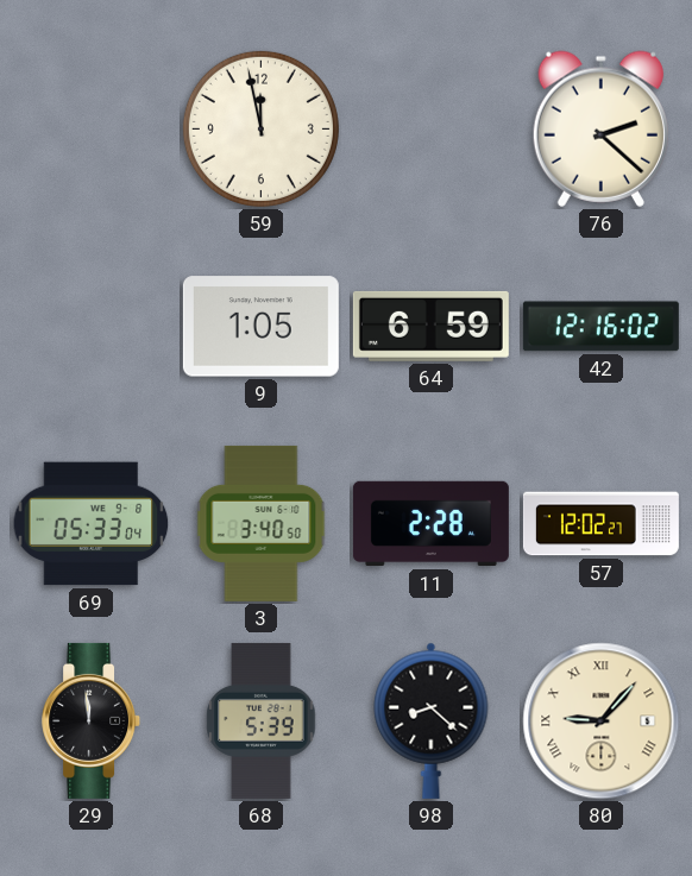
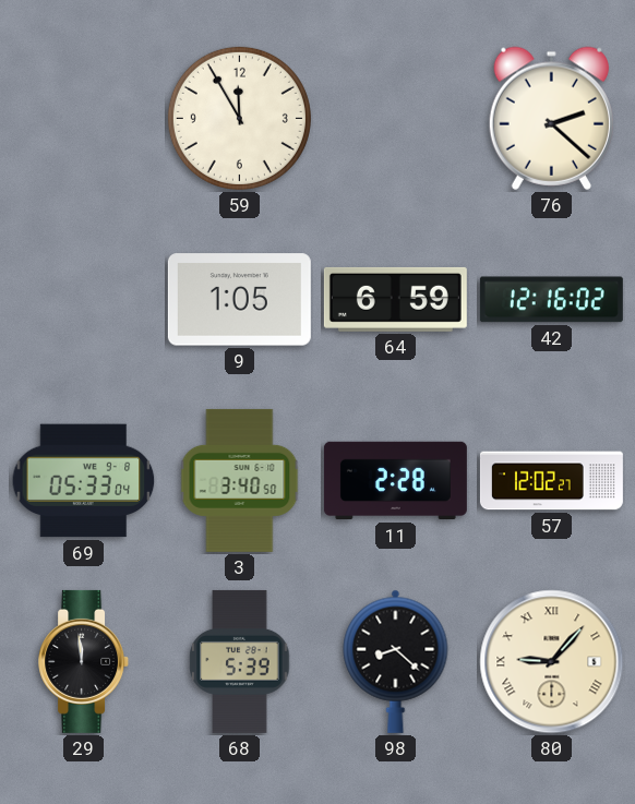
59: 11:58 -> 11:55
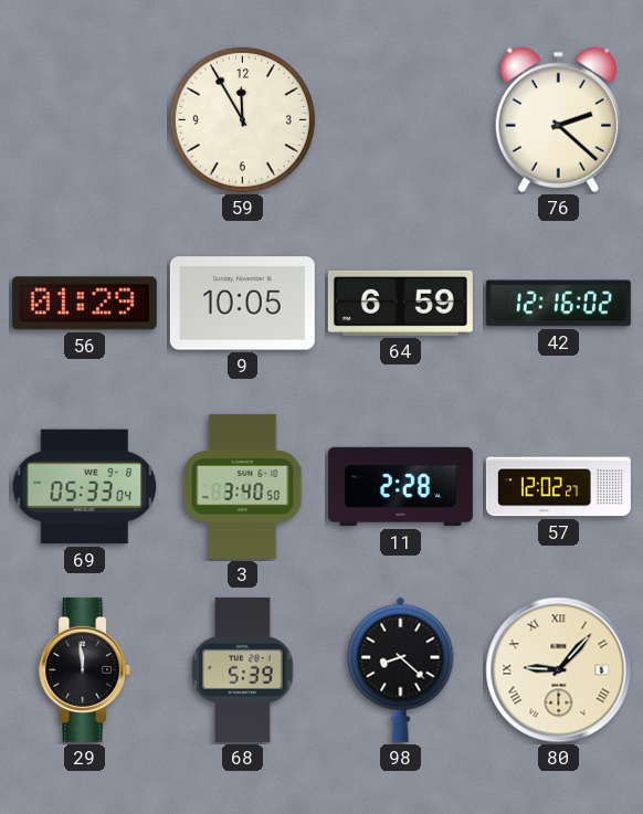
56: none -> 01:29
9: 1:05 -> 10:05
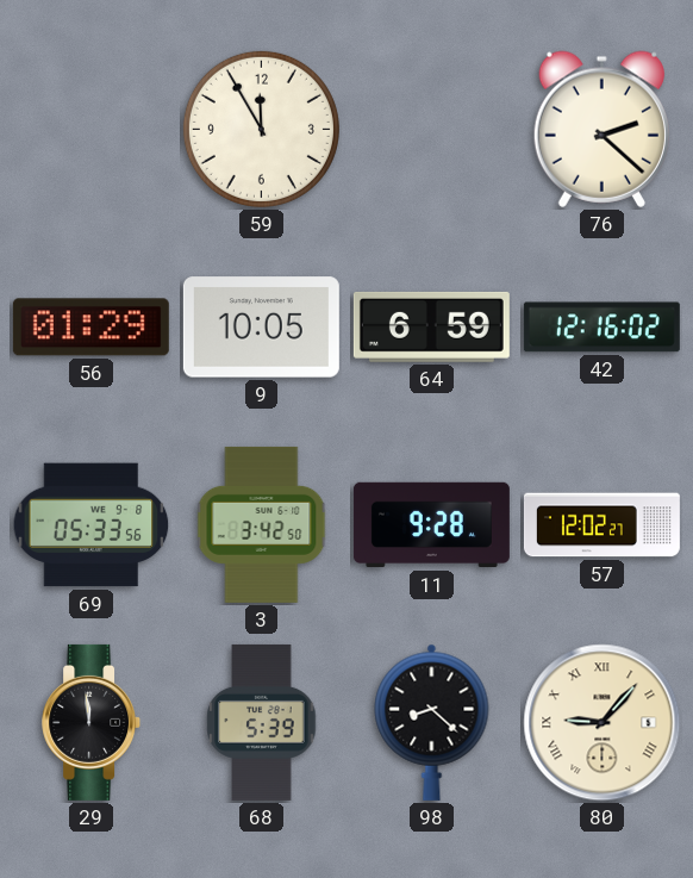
69: 05:33:04 -> 05:33:56
3: 3:40 -> 3:42
11: 2:28 -> 9:28
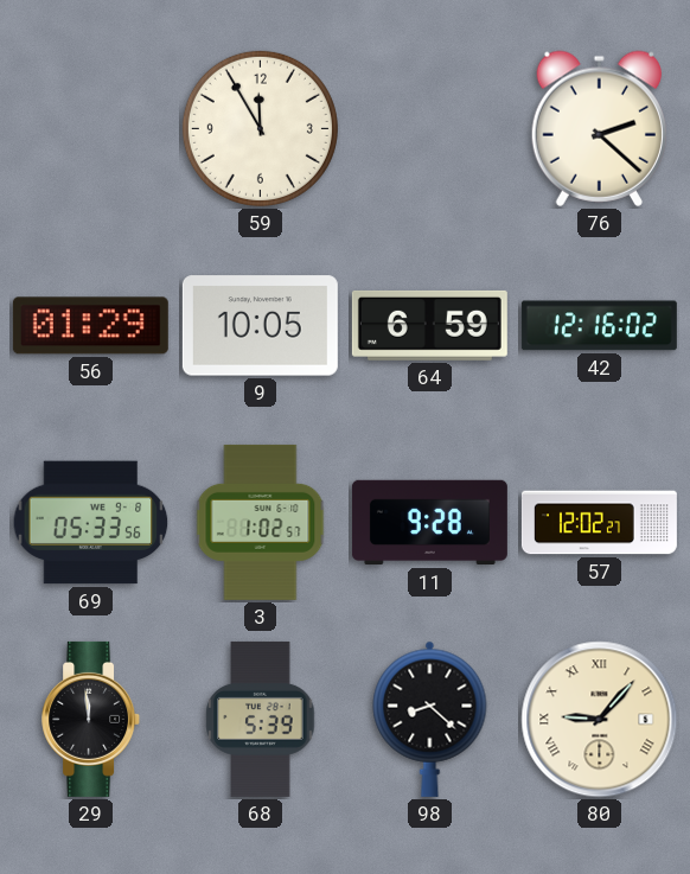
3: 3:42 -> 1:02
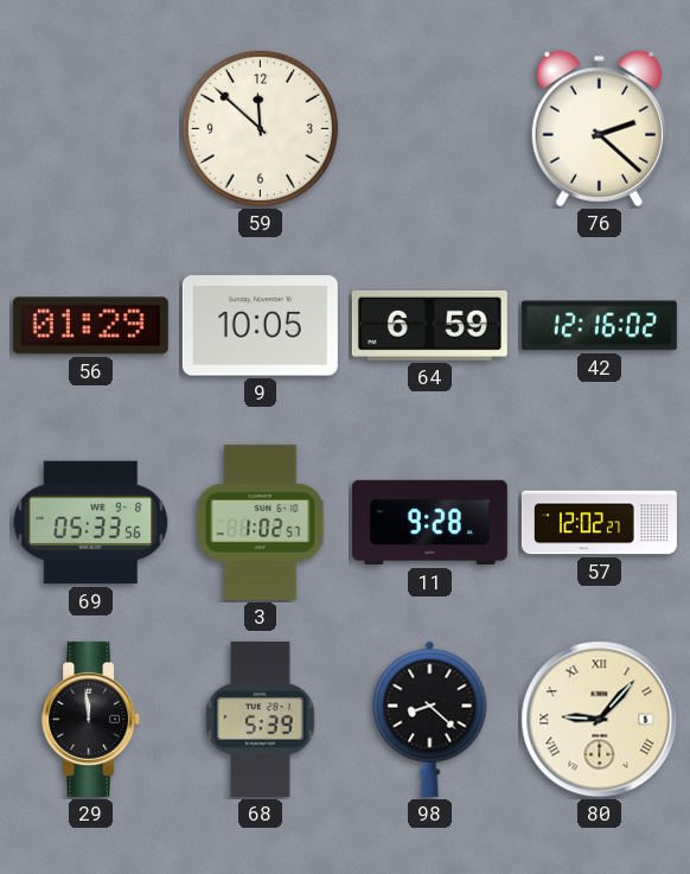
59: 11:55 -> 11:52
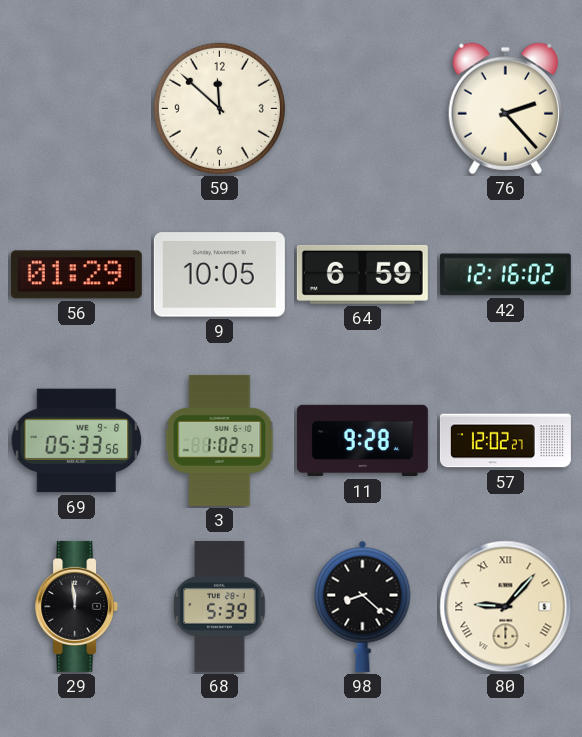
76: 2:22 -> 2:23
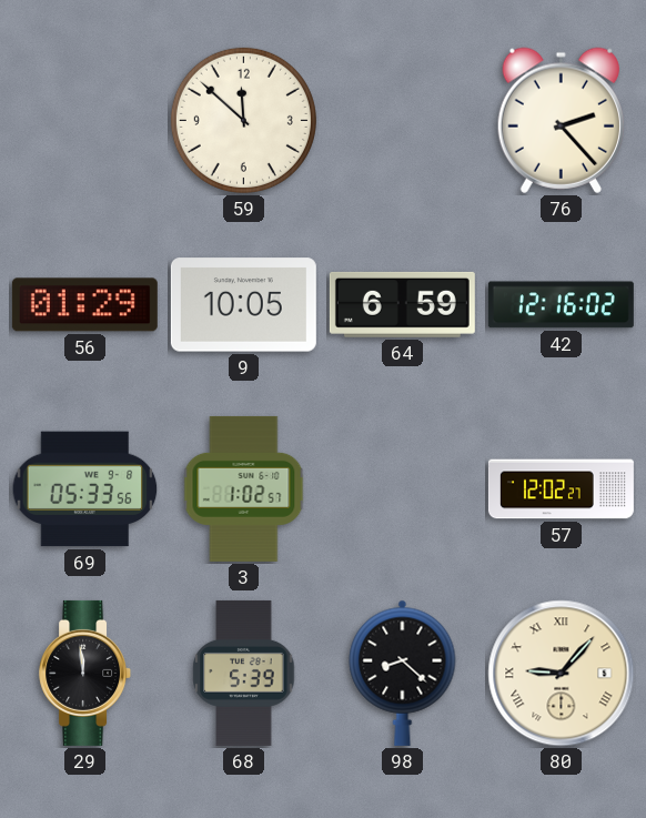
11: 9:28 -> none
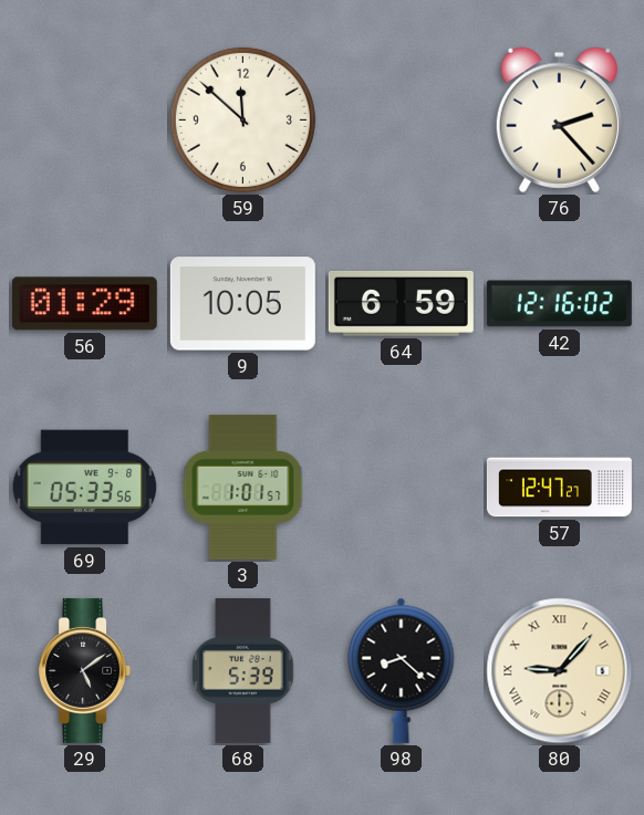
3: 1:02 -> 1:01
57: 12:02 -> 12:47
29: 11:59 -> 5:09
